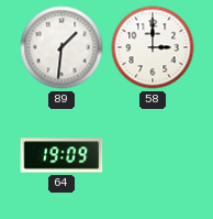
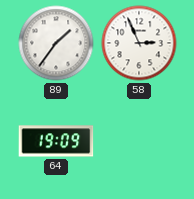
89: 1:31 -> 1:36
58: 3:00 -> 2:56
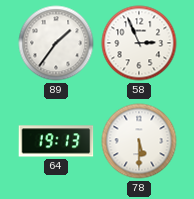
64: 19:09 -> 19:13
78: none -> 5:30
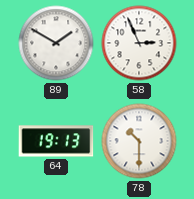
89: 1:36 -> 1:50
78: 5:30 -> 10:30
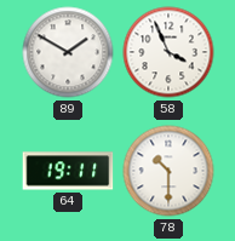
58: 2:56 -> 3:56
64: 19:13 -> 19:11
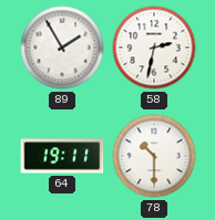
89: 1:50 -> 1:55
58: 3:56 -> 2:32
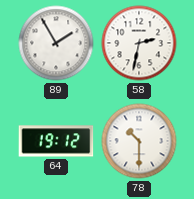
64: 19:11 -> 19:12
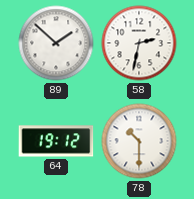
89: 1:55 -> 1:52
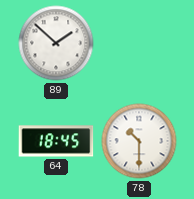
58: 2:32 -> none
64: 19:12 -> 18:45
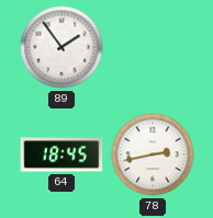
89: 1:52 -> 1:54
78: 10:30 -> 2:43
